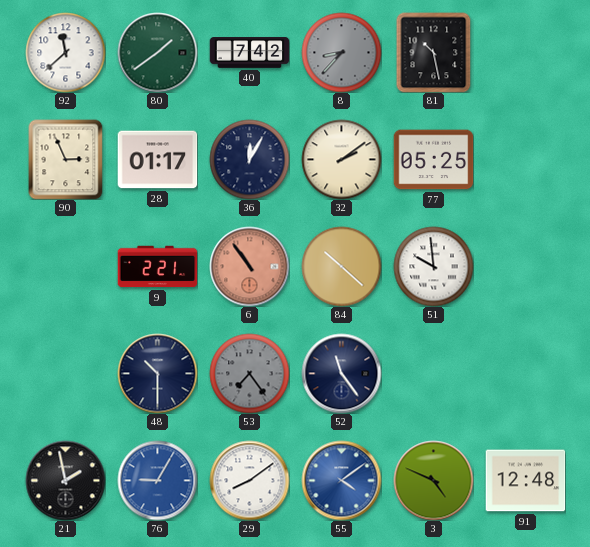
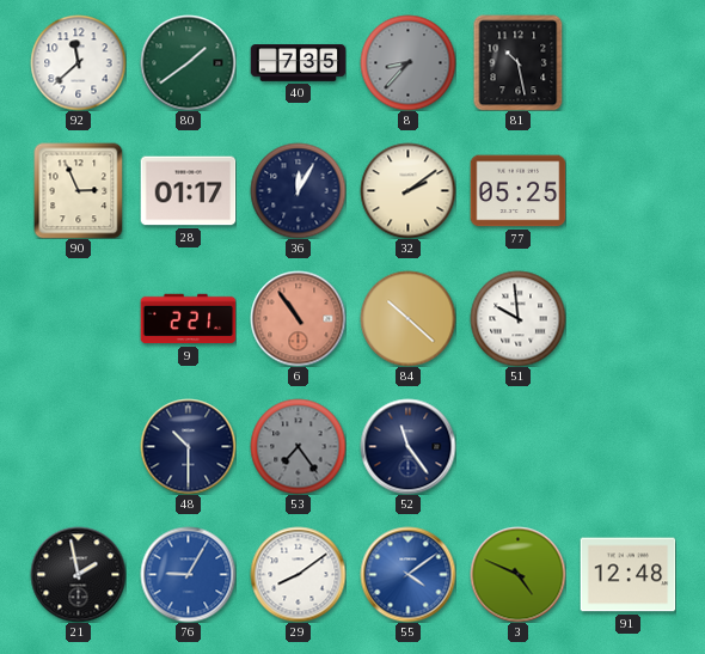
40: 7:42 -> 7:35
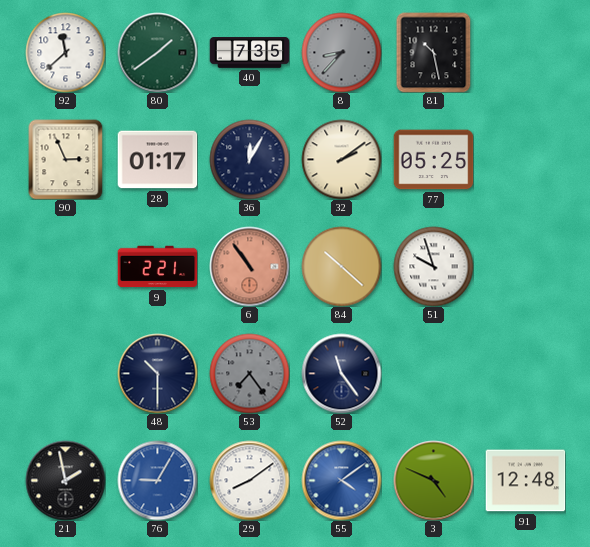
51: 9:59 -> 9:57
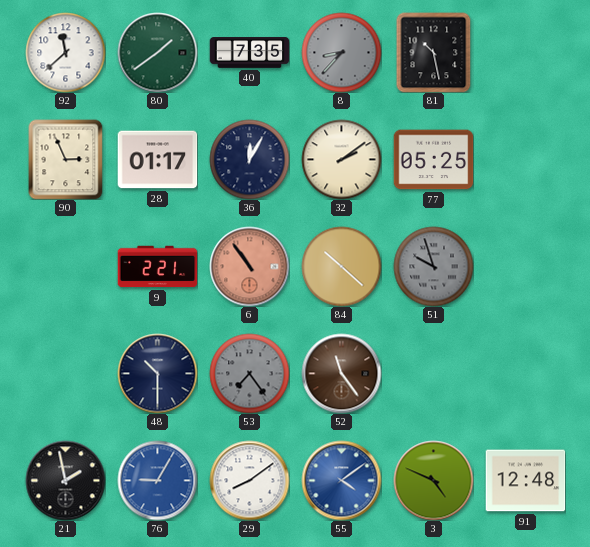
51 dial: white -> grey
52 dial: navy -> brown
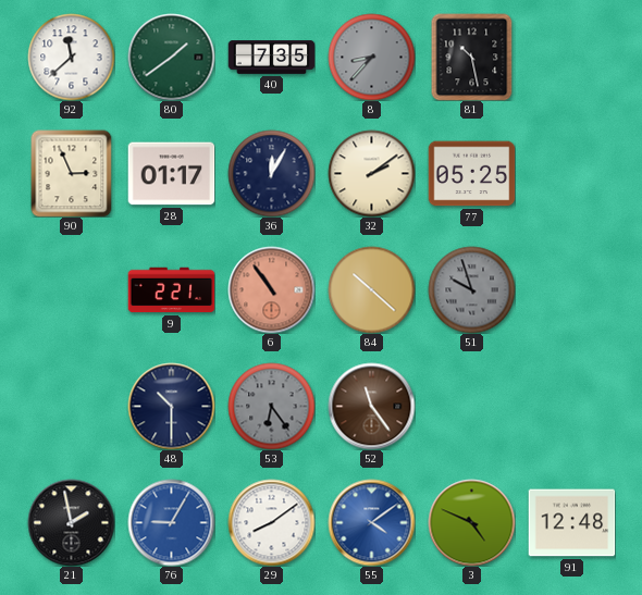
53: 7:24 -> 6:24
